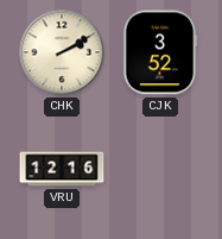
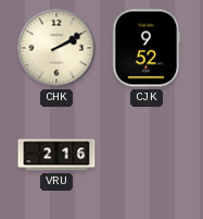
CJK: 3:52 -> 9:52
VRU: 12:16 -> 2:16
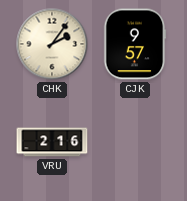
CHK: 2:10 -> 2:06
CJK: 9:52 -> 9:57
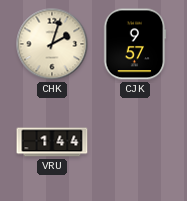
CHK: 2:06 -> 2:03
VRU: 2:16 -> 1:44
